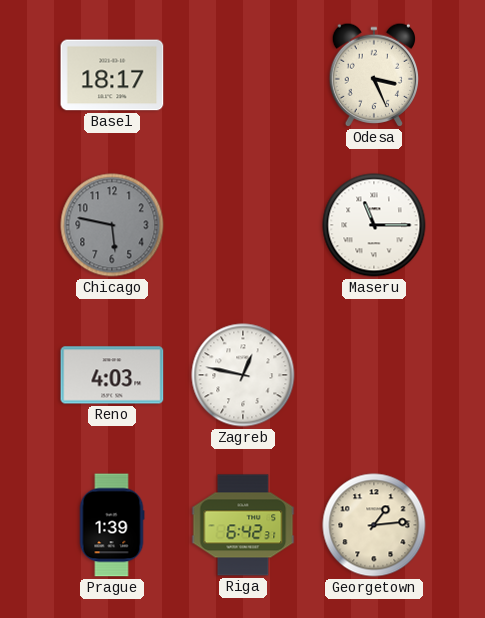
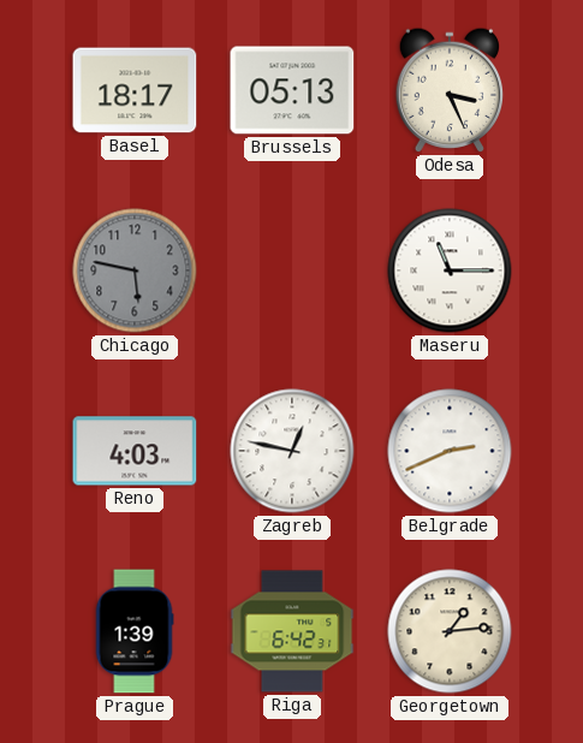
Brussels: none -> 05:13
Belgrade: none -> 2:41
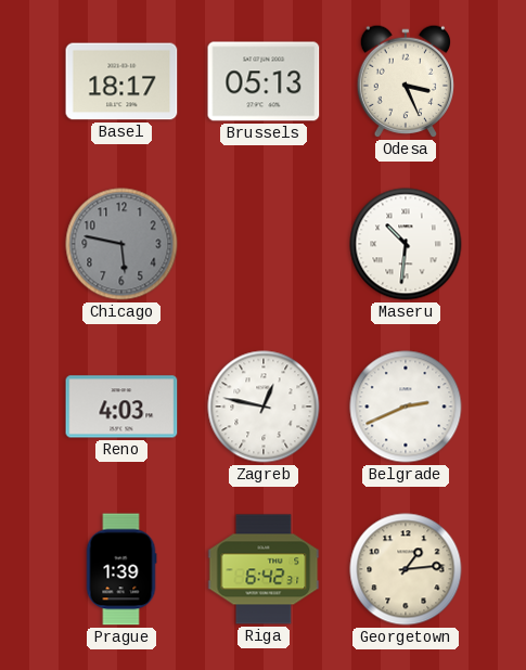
Maseru: 11:15 -> 10:31
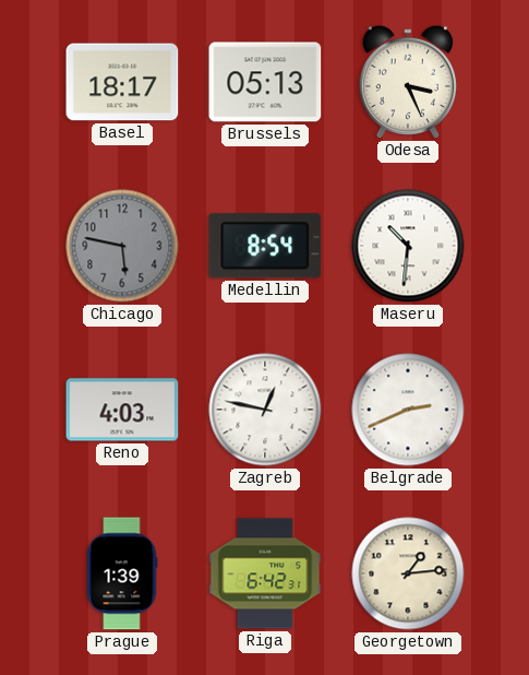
Medellin: none -> 8:54
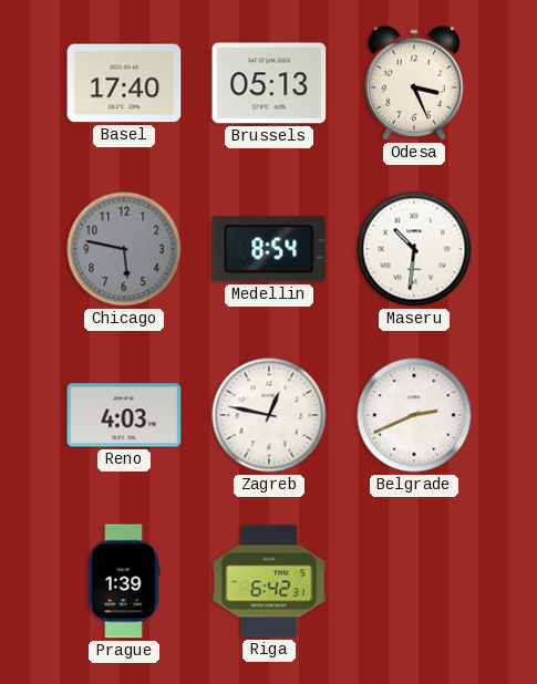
Basel: 18:17 -> 17:40
Georgetown: 1:14 -> none
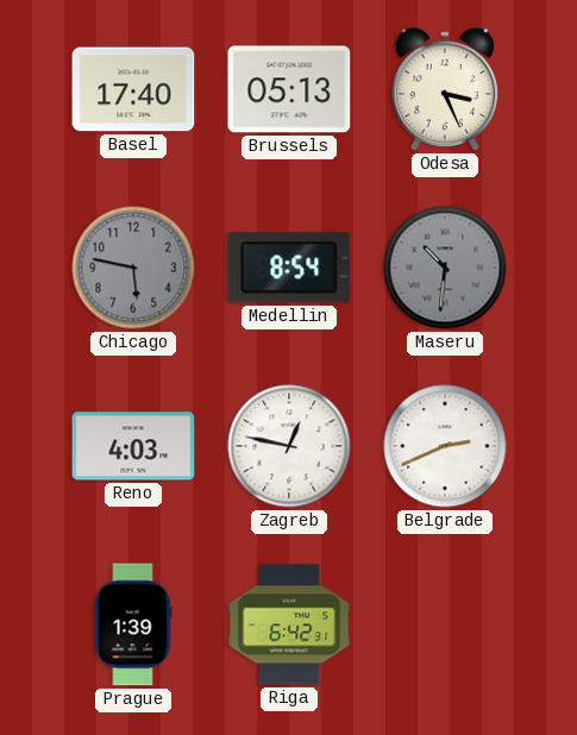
Maseru dial: white -> grey
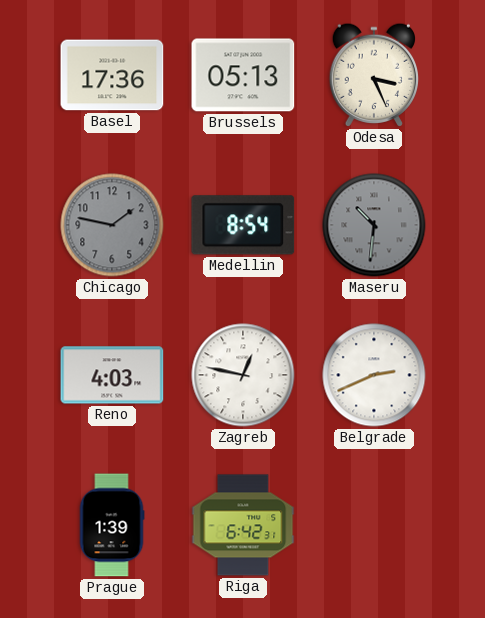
Basel: 17:40 -> 17:36
Chicago: 5:47 -> 1:47
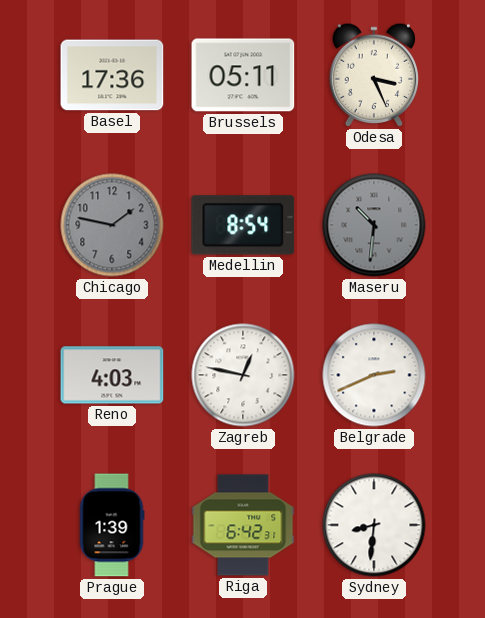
Brussels: 05:13 -> 05:11
Sydney: none -> 8:31
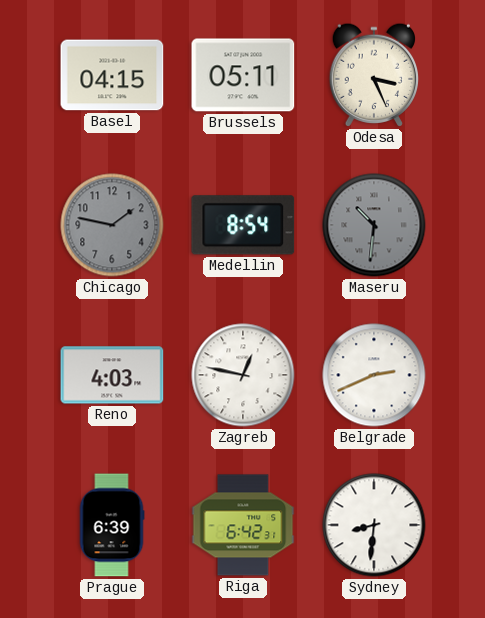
Basel: 17:36 -> 04:15
Prague: 1:39 -> 6:39
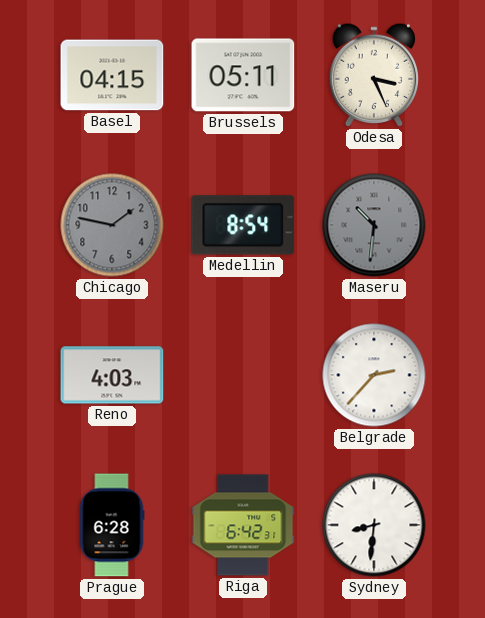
Zagreb: 12:47 -> none
Belgrade: 2:41 -> 2:37
Prague: 6:39 -> 6:28
